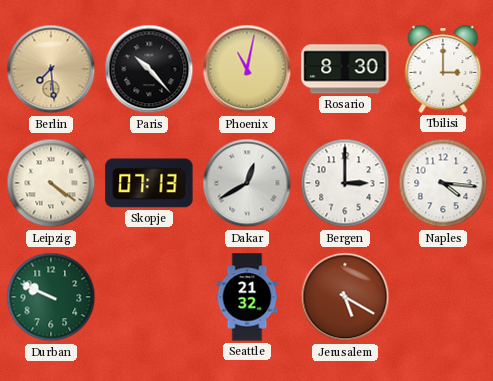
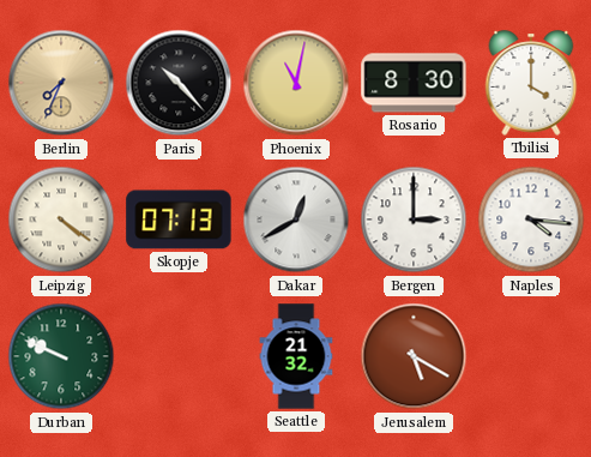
Berlin: 7:29 -> 7:34
Tbilisi: 3:00 -> 4:00
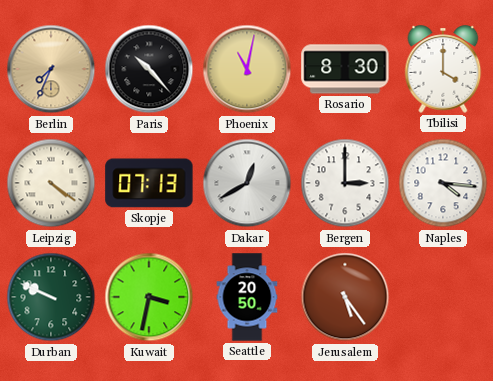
Kuwait: none -> 3:32
Seattle: 21:32 -> 20:50
Jerusalem: 5:20 -> 5:24
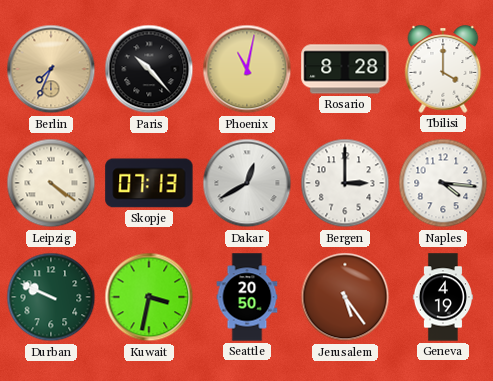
Rosario: 8:30 -> 8:28
Geneva: none -> 4:19
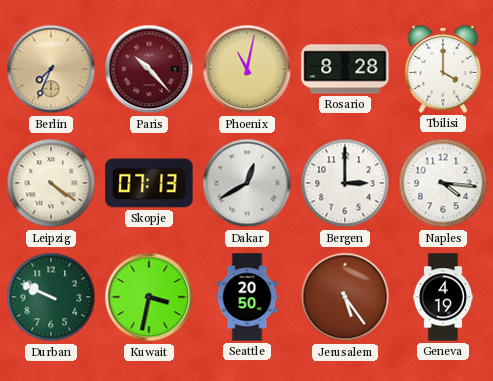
Paris dial: black -> burgundy
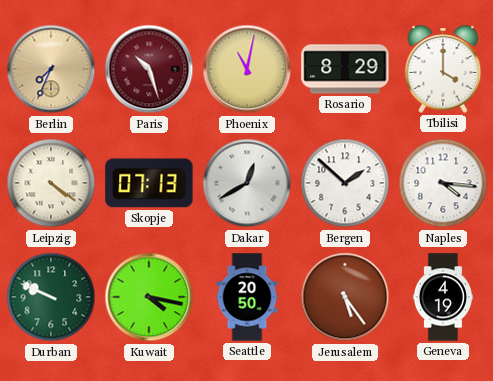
Paris: 10:23 -> 10:27
Rosario: 8:28 -> 8:29
Bergen: 3:00 -> 1:52
Kuwait: 3:32 -> 4:17
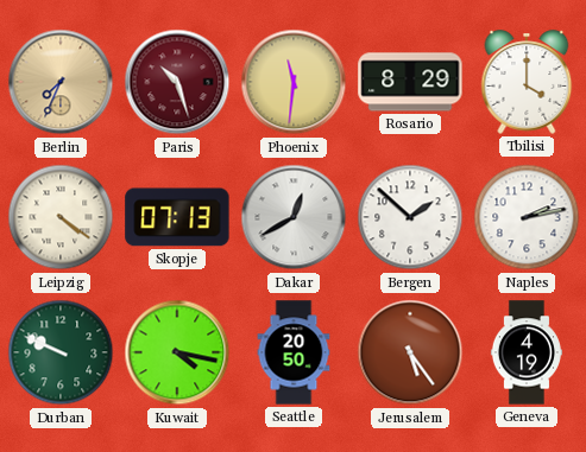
Phoenix: 11:02 -> 11:31
Naples: 4:16 -> 2:13
